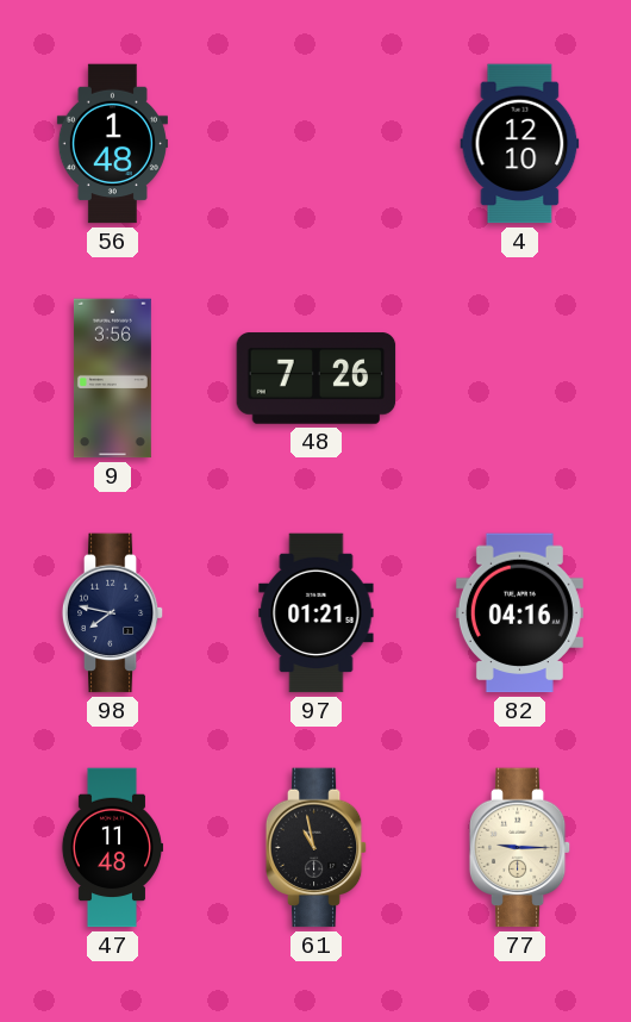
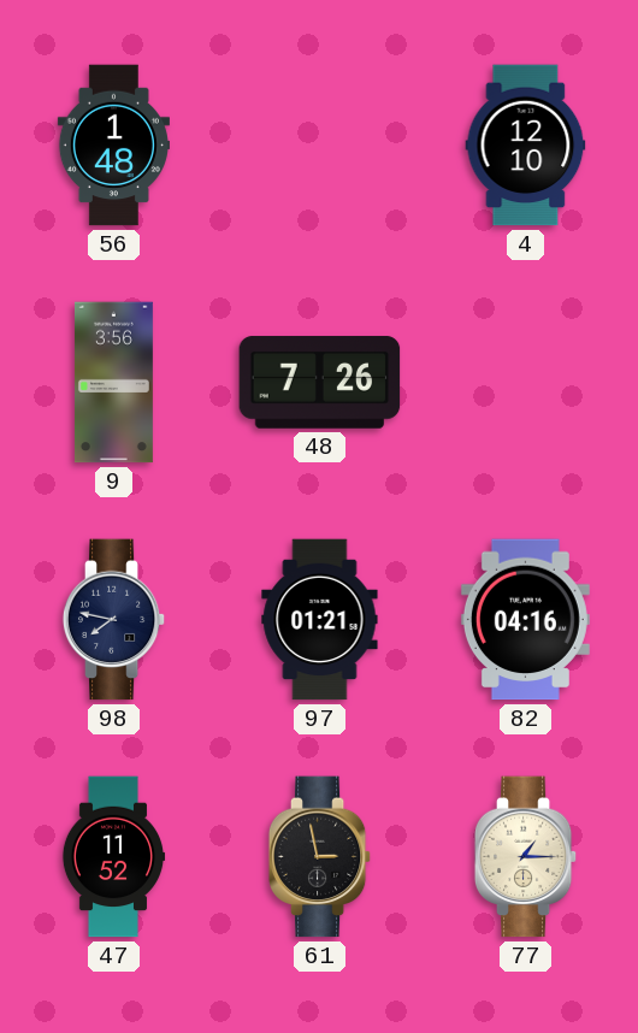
47: 11:48 -> 11:52
61: 10:58 -> 2:58
77: 9:15 -> 1:15
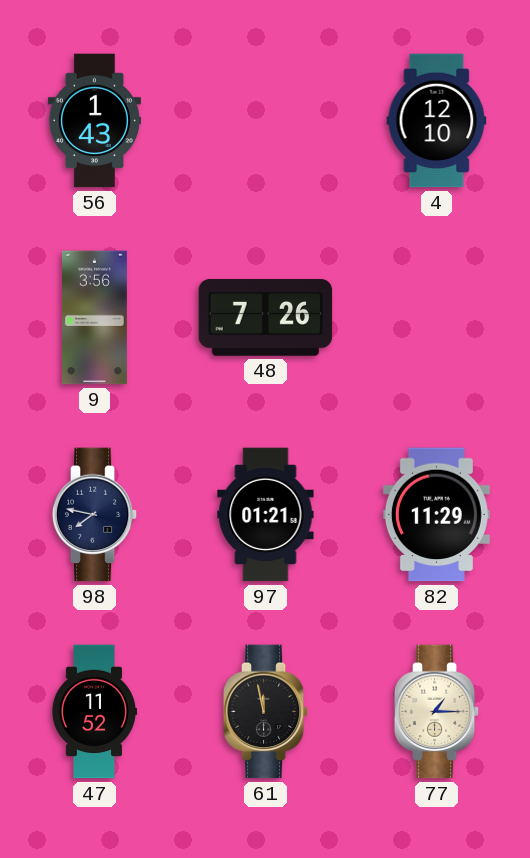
56: 1:48 -> 1:43
82: 04:16 -> 11:29
61: 2:58 -> 11:58
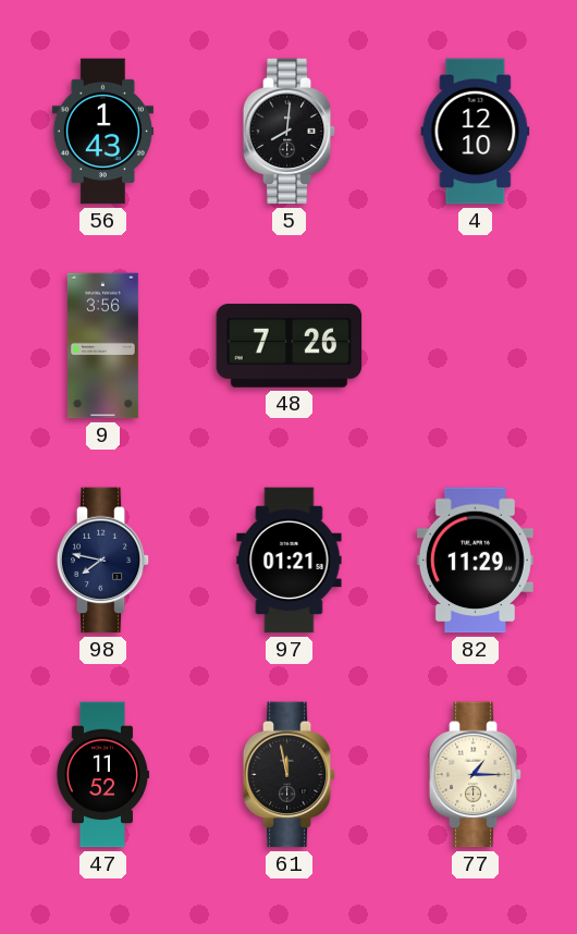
5: none -> 8:01
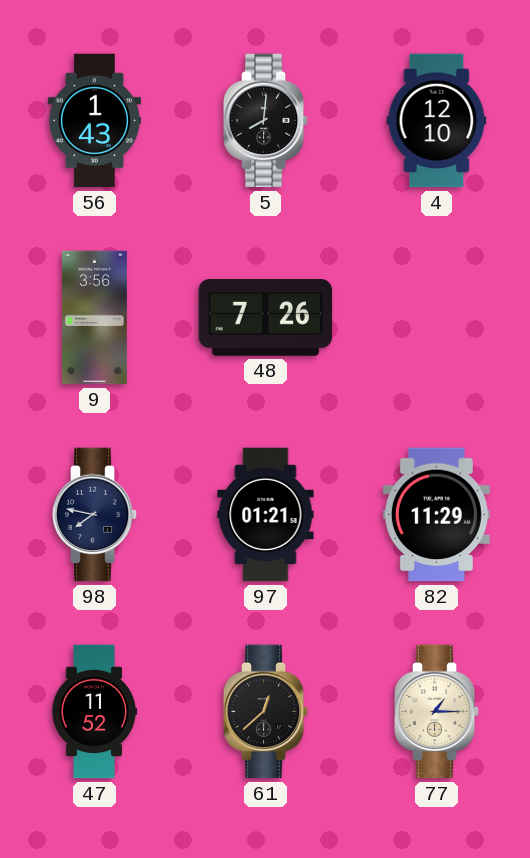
61: 11:58 -> 12:38
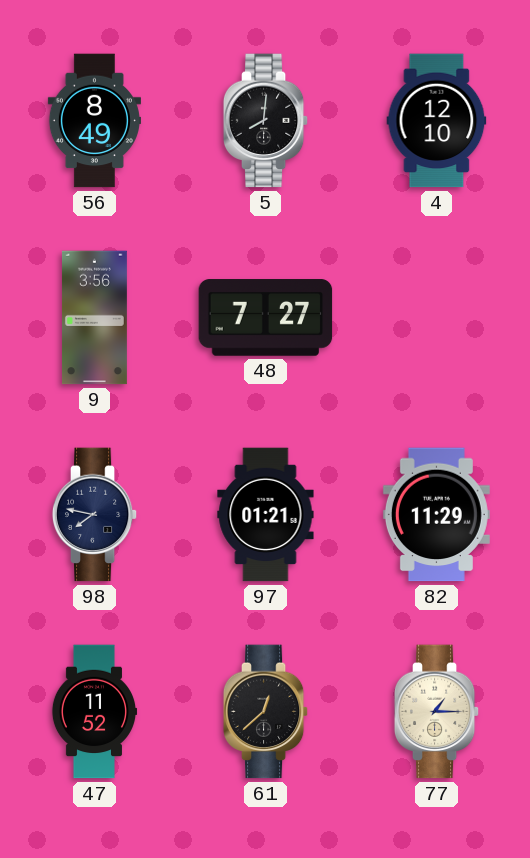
56: 1:43 -> 8:49
48: 7:26 -> 7:27
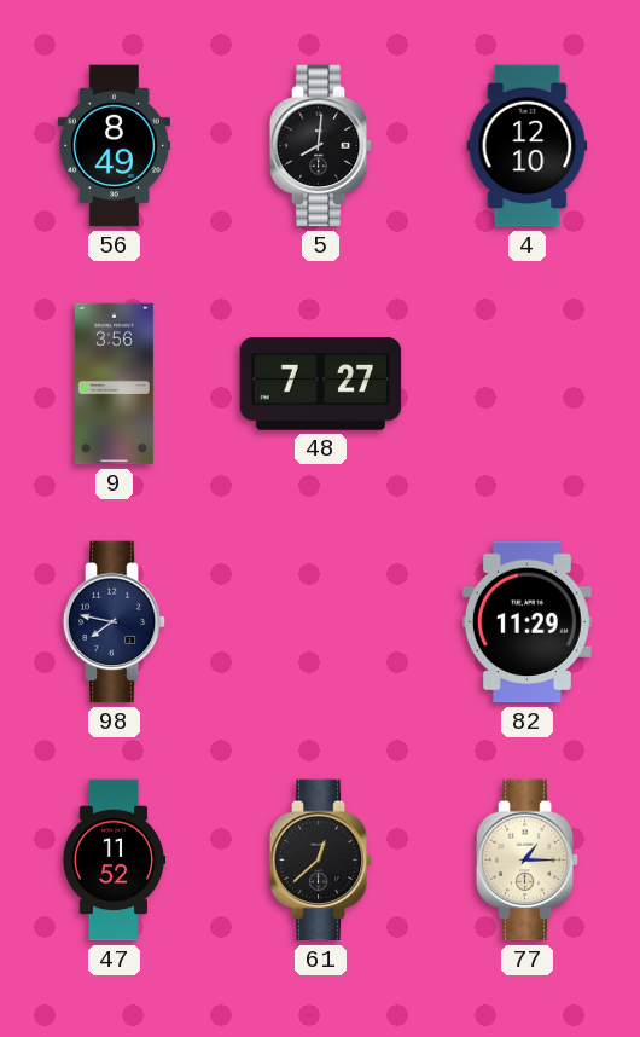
97: 01:21 -> none
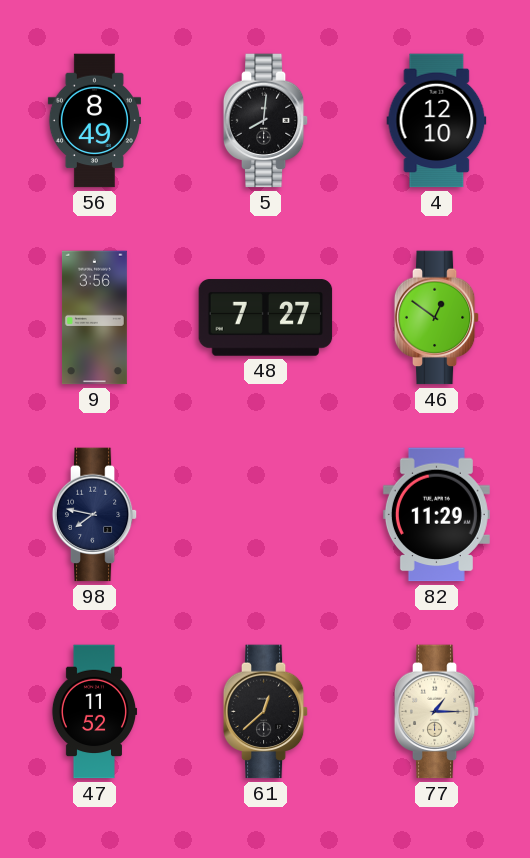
46: none -> 12:51
